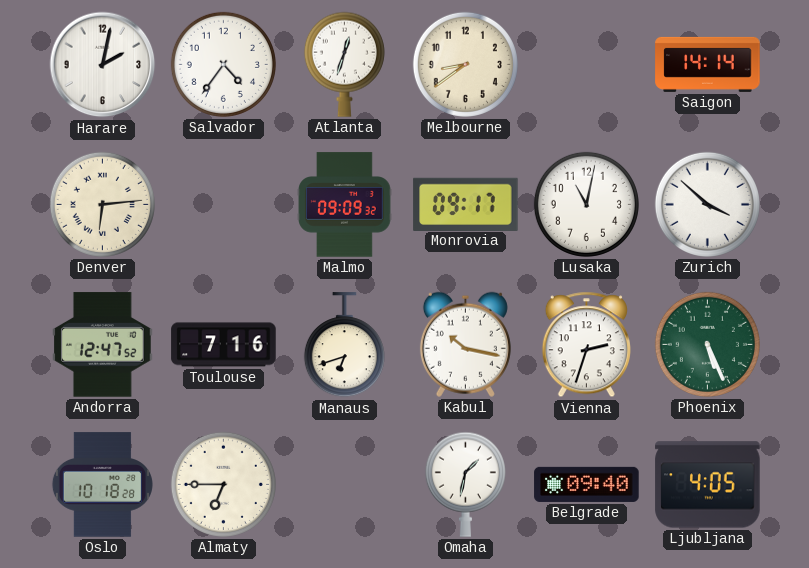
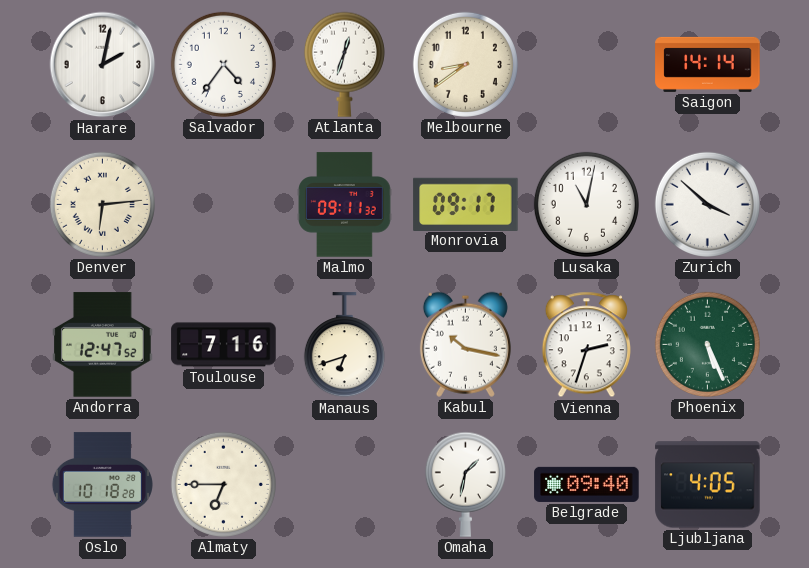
Malmo: 09:09 -> 09:11
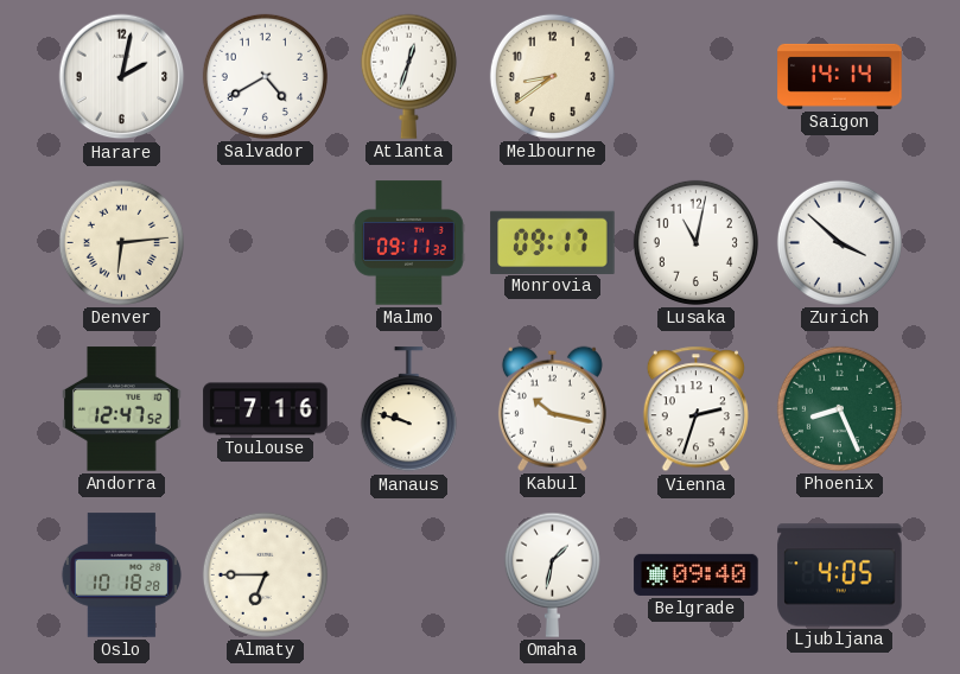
Salvador: 4:36 -> 4:40
Manaus: 6:42 -> 9:48
Phoenix: 5:26 -> 8:26
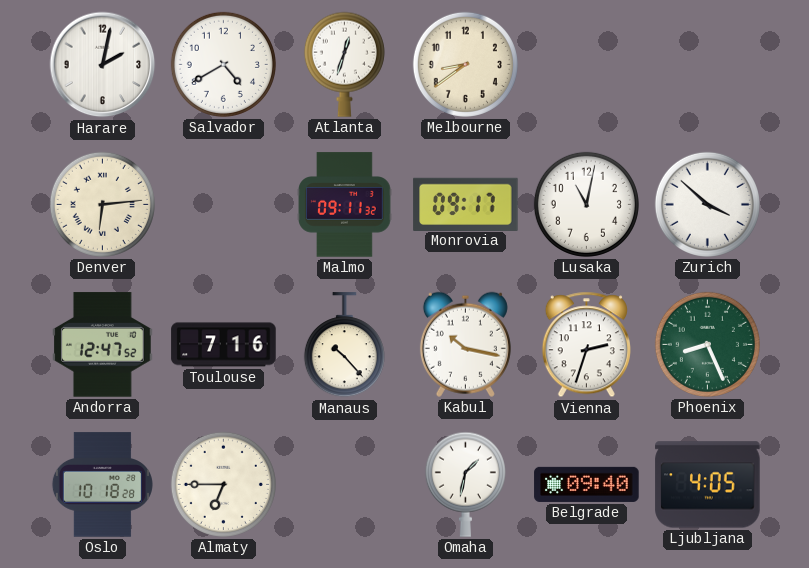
Saigon: 14:14 -> none
Manaus: 9:48 -> 10:23
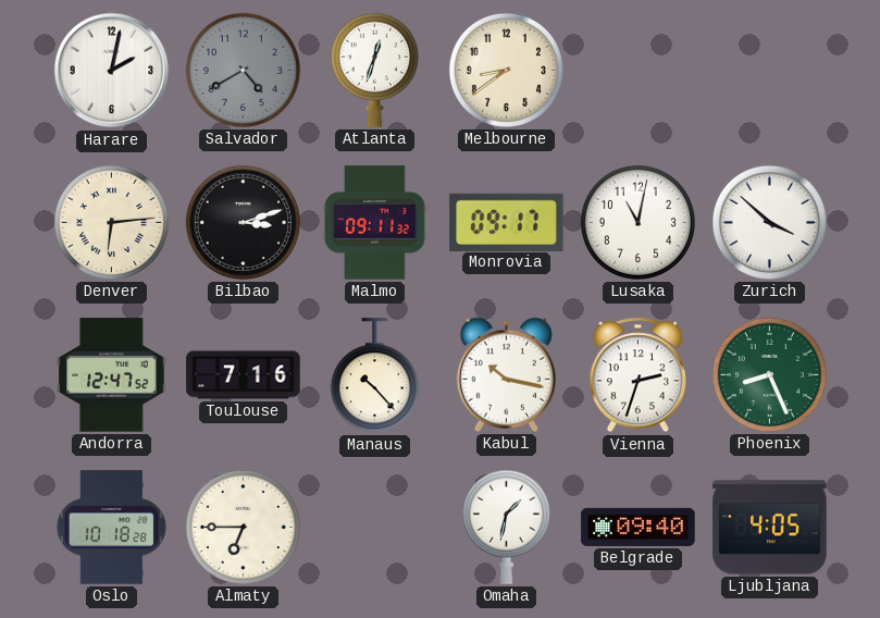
Salvador dial: white -> grey
Bilbao: none -> 3:12
